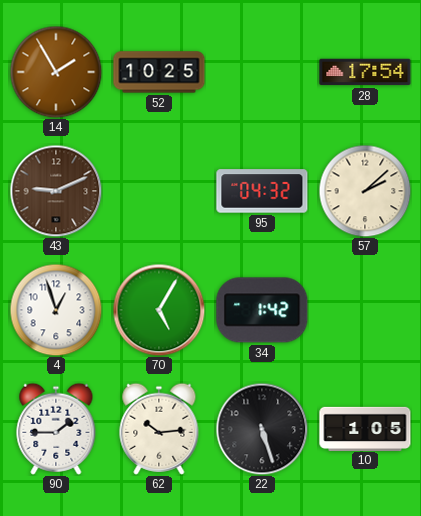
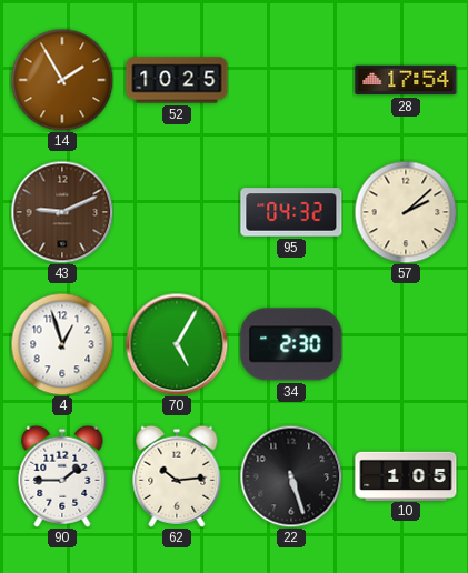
34: 1:42 -> 2:30
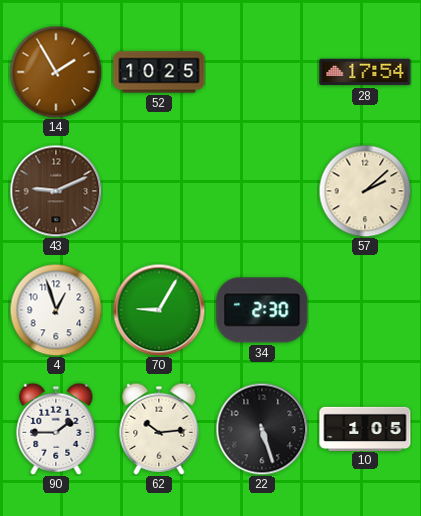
95: 04:32 -> none
70: 5:05 -> 9:05
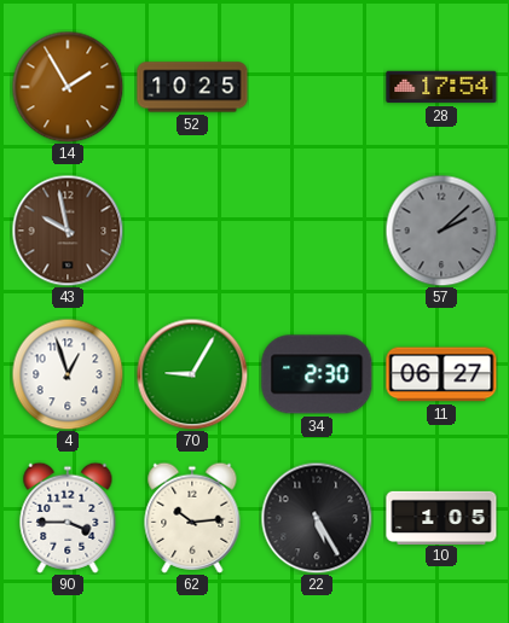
43: 9:11 -> 9:58
57 dial: cream -> grey
11: none -> 06:27
90: 1:45 -> 3:45
22: 5:27 -> 5:25
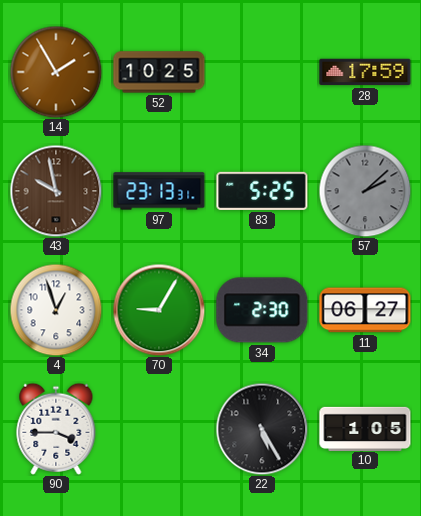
28: 17:54 -> 17:59
97: none -> 23:13
83: none -> 5:25
62: 10:14 -> none
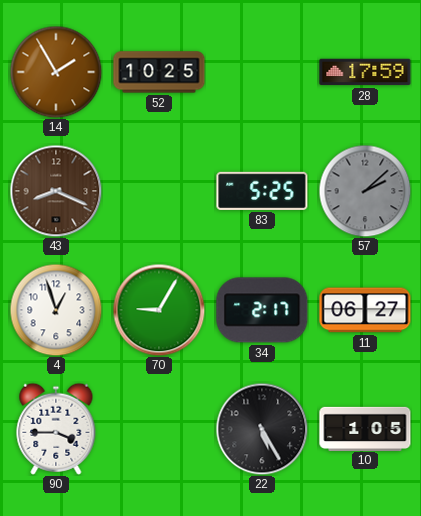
43: 9:58 -> 8:19
97: 23:13 -> none
34: 2:30 -> 2:17
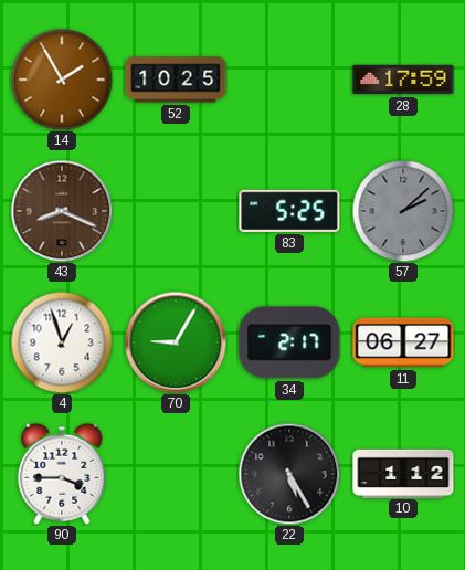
10: 1:05 -> 1:12
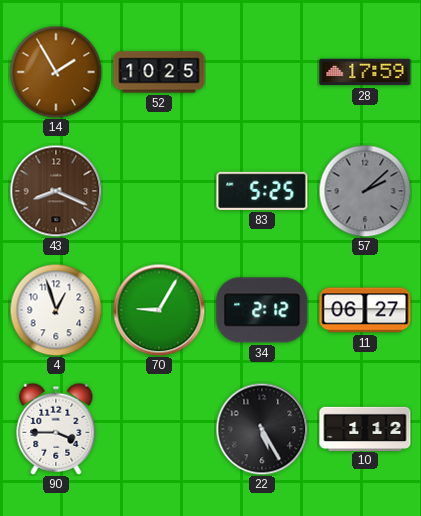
34: 2:17 -> 2:12
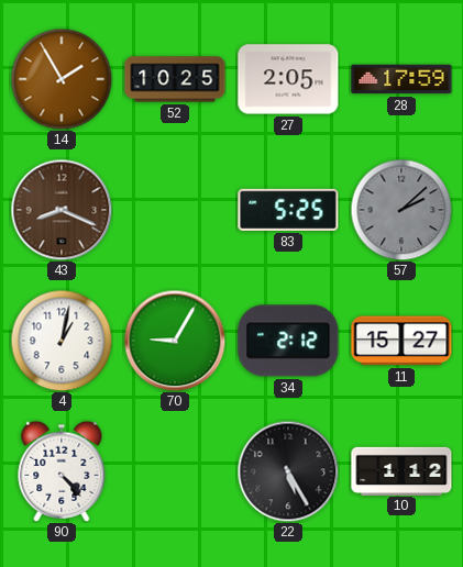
27: none -> 2:05
4: 12:57 -> 1:02
11: 06:27 -> 15:27
90: 3:45 -> 4:23
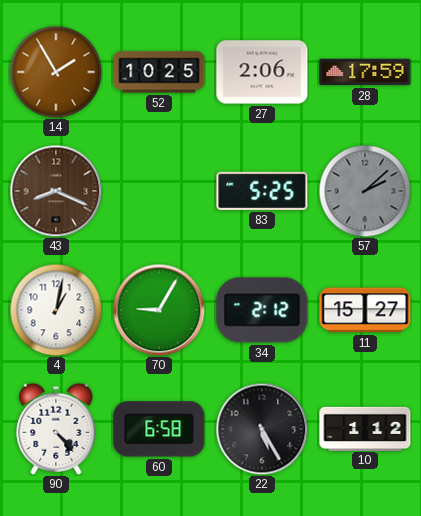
27: 2:05 -> 2:06
60: none -> 6:58
